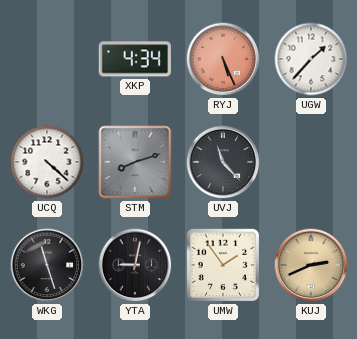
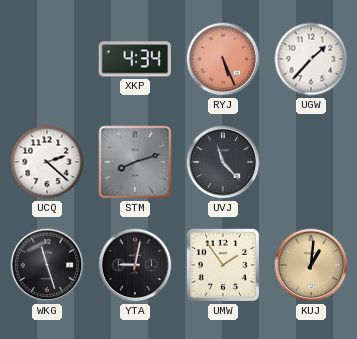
UCQ: 4:22 -> 2:22
KUJ: 2:41 -> 1:01
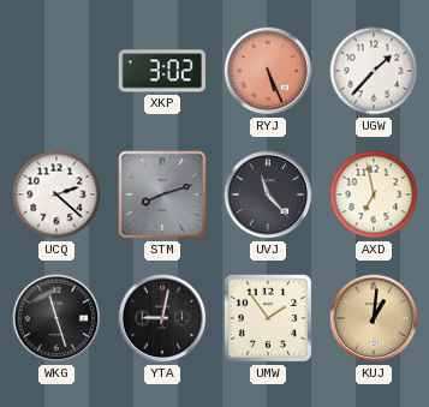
XKP: 4:34 -> 3:02
AXD: none -> 6:58
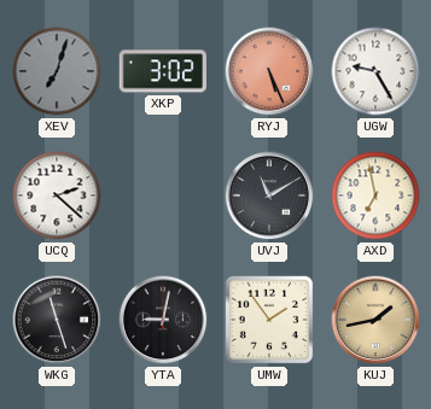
XEV: none -> 7:03
UGW: 1:37 -> 9:25
STM: 8:12 -> none
UVJ: 11:23 -> 11:10
KUJ: 1:01 -> 1:43
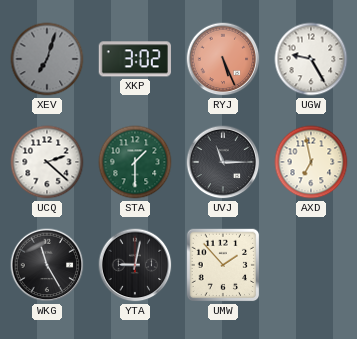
STA: none -> 1:30
UVJ: 11:10 -> 11:15
WKG: 11:27 -> 11:25
UMW: 1:54 -> 1:53
KUJ: 1:43 -> none
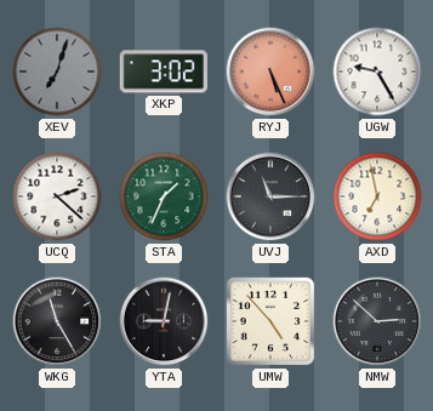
STA: 1:30 -> 1:34
UMW: 1:53 -> 4:53
NMW: none -> 2:52
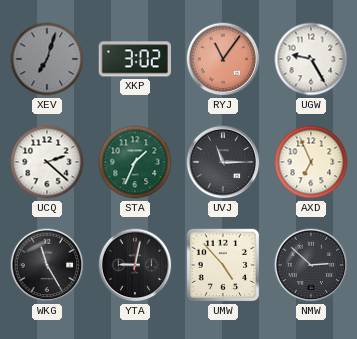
RYJ: 5:26 -> 11:06
AXD: 6:58 -> 6:56
